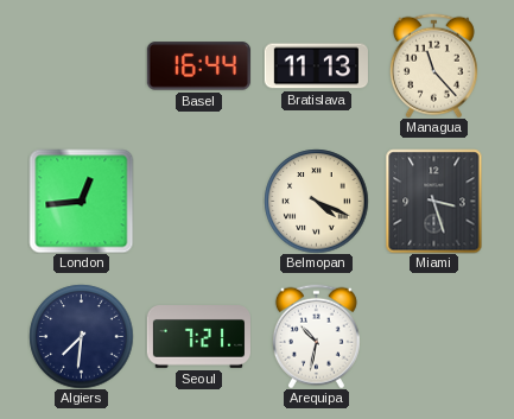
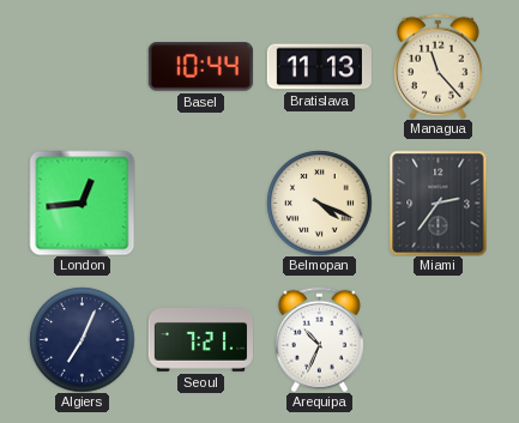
Basel: 16:44 -> 10:44
Miami: 3:27 -> 2:36
Algiers: 7:31 -> 7:04
Arequipa: 10:32 -> 10:34
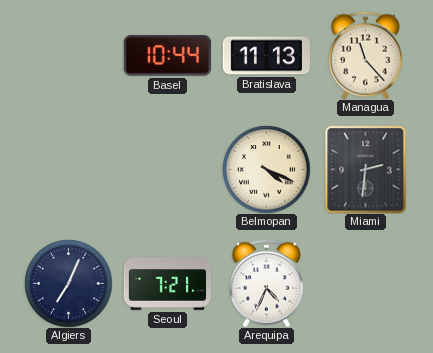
London: 12:44 -> none
Miami: 2:36 -> 2:31
Arequipa: 10:34 -> 4:34
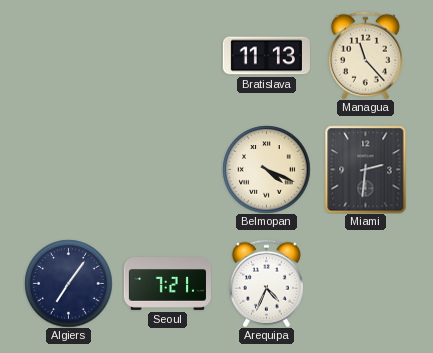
Basel: 10:44 -> none
Algiers: 7:04 -> 7:06
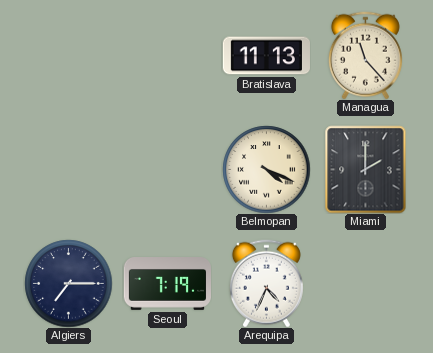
Miami: 2:31 -> 2:00
Algiers: 7:06 -> 7:15
Seoul: 7:21 -> 7:19
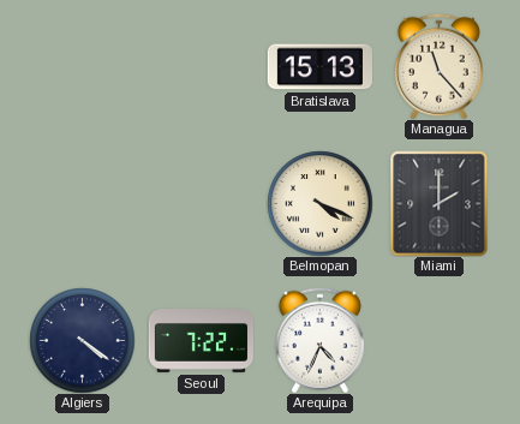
Bratislava: 11:13 -> 15:13
Algiers: 7:15 -> 4:21
Seoul: 7:19 -> 7:22
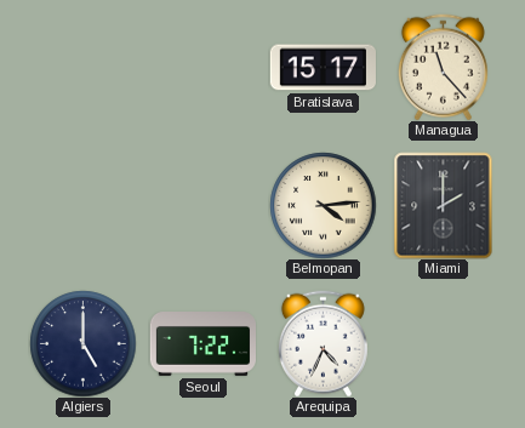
Bratislava: 15:13 -> 15:17
Belmopan: 4:19 -> 4:14
Algiers: 4:21 -> 5:00
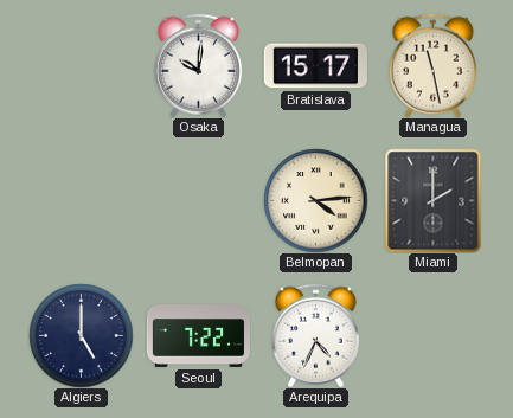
Osaka: none -> 10:01
Managua: 11:23 -> 11:28
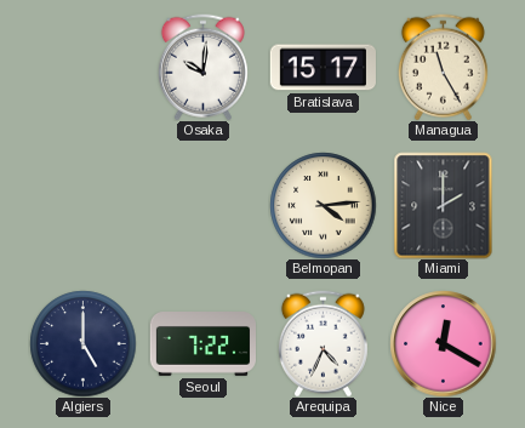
Managua: 11:28 -> 11:25
Nice: none -> 12:20
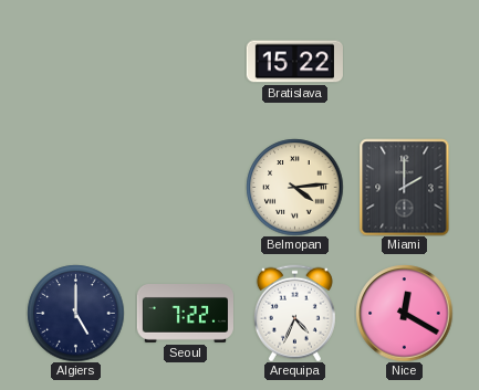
Osaka: 10:01 -> none
Bratislava: 15:17 -> 15:22
Managua: 11:25 -> none
